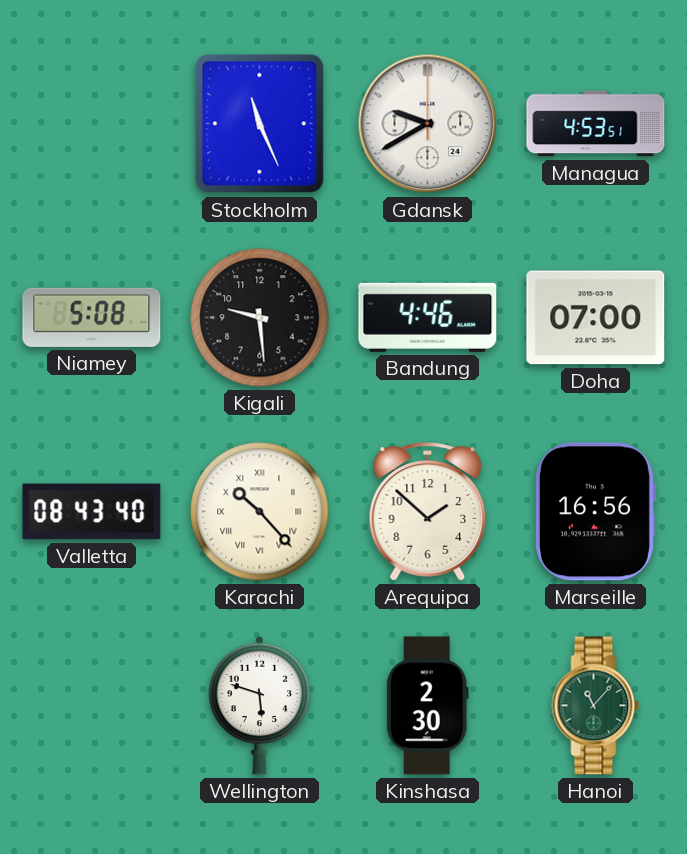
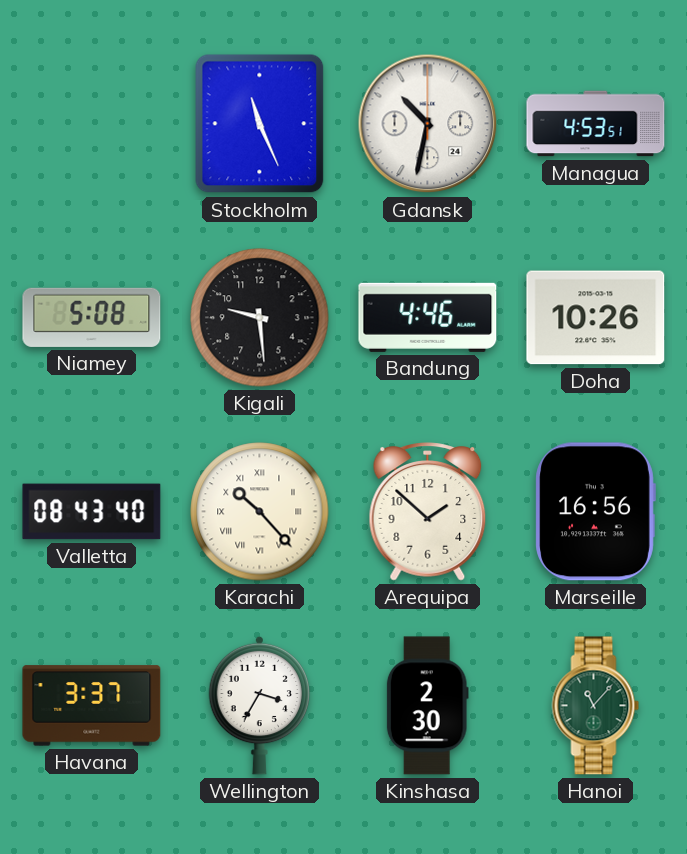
Gdansk: 9:40 -> 10:32
Doha: 07:00 -> 10:26
Havana: none -> 3:37
Wellington: 5:48 -> 3:35
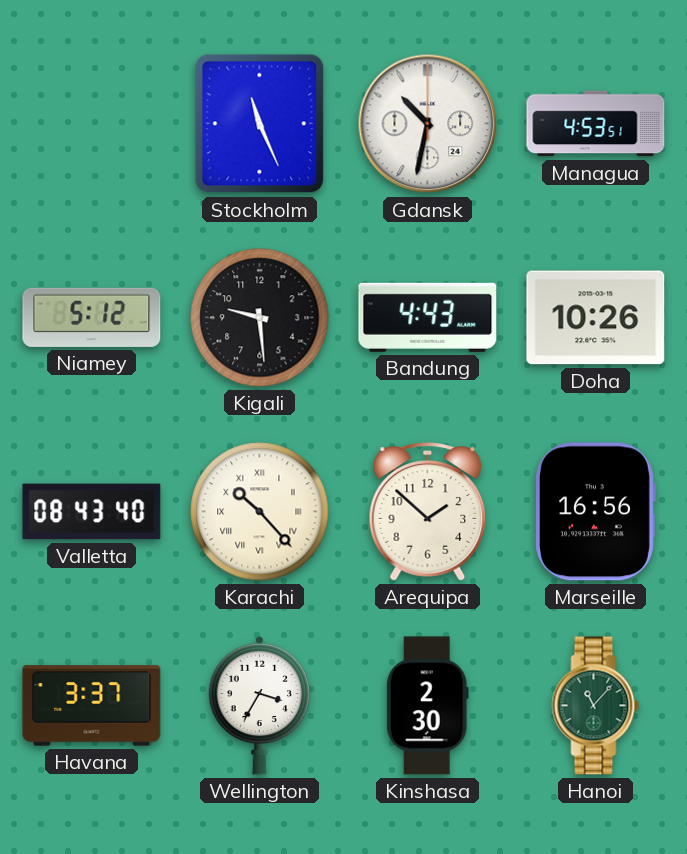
Niamey: 5:08 -> 5:12
Bandung: 4:46 -> 4:43
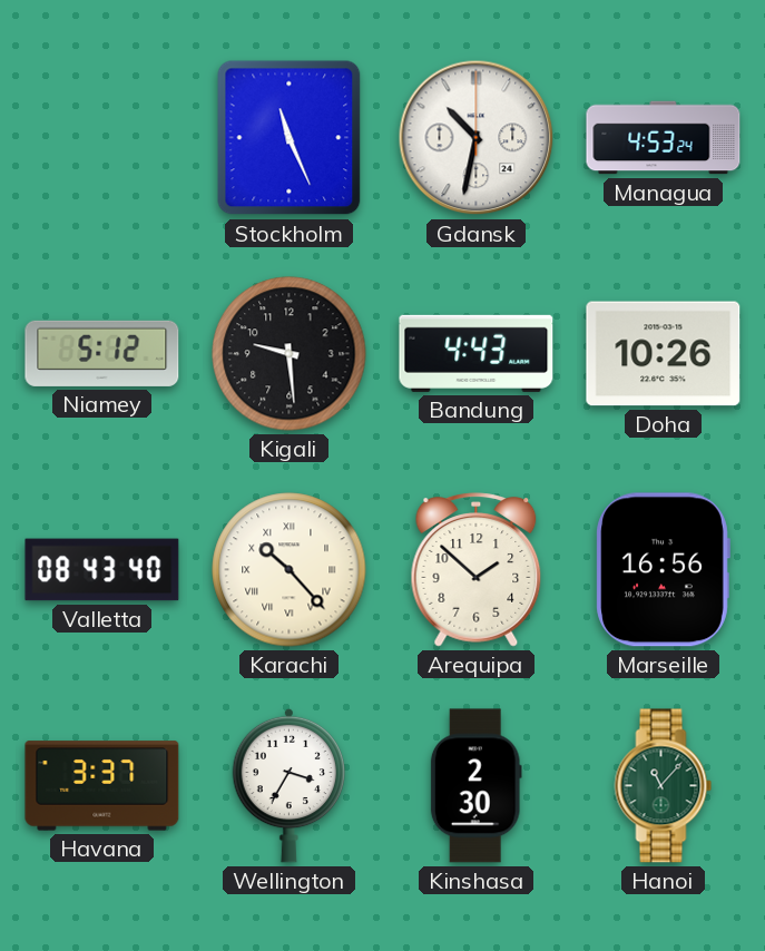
Managua: 4:53:51 -> 4:53:24
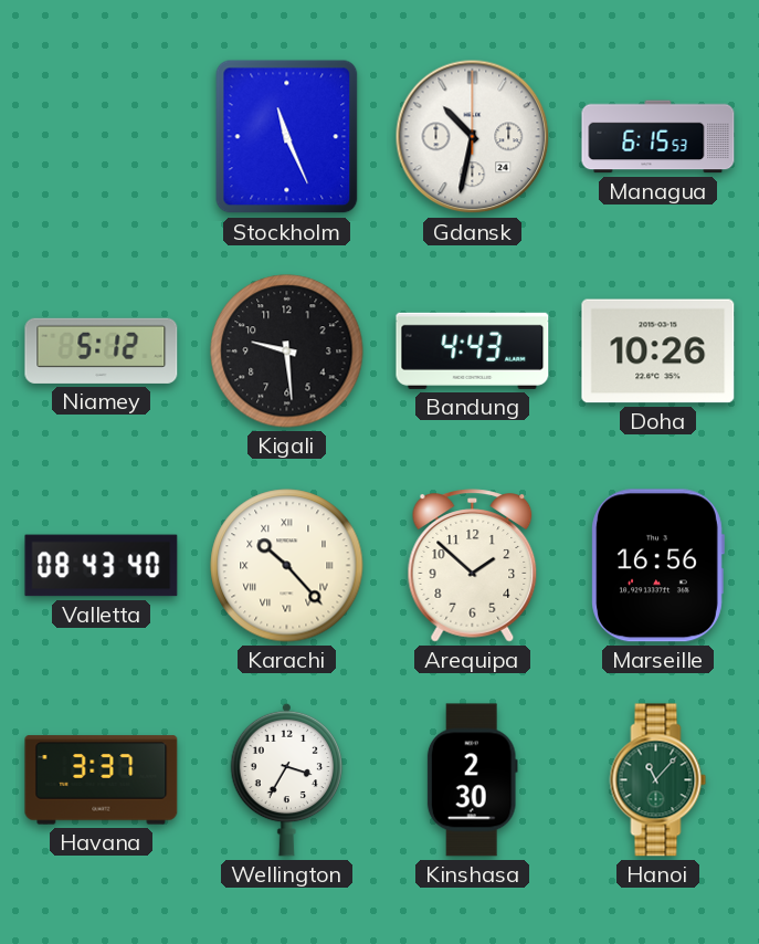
Managua: 4:53 -> 6:15
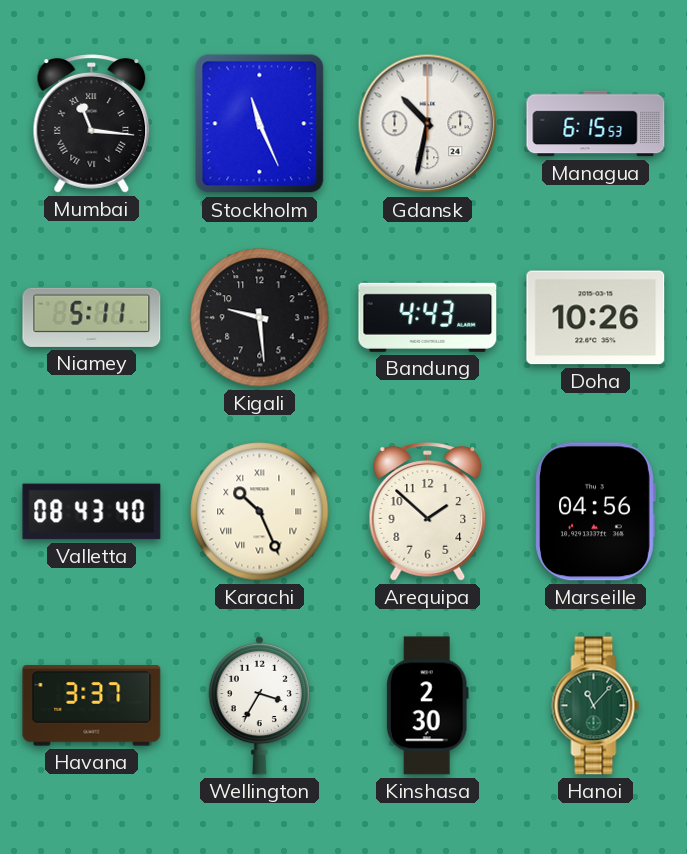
Mumbai: none -> 11:16
Niamey: 5:12 -> 5:11
Karachi: 10:23 -> 10:26
Marseille: 16:56 -> 04:56
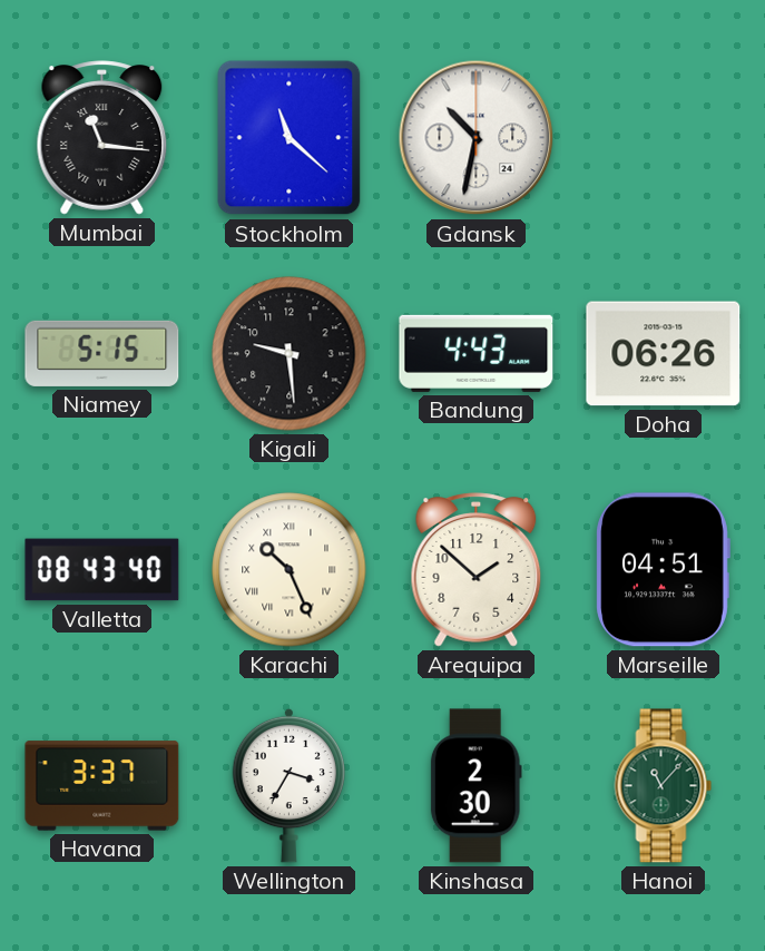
Stockholm: 11:26 -> 11:22
Managua: 6:15 -> none
Niamey: 5:11 -> 5:15
Doha: 10:26 -> 06:26
Marseille: 04:56 -> 04:51
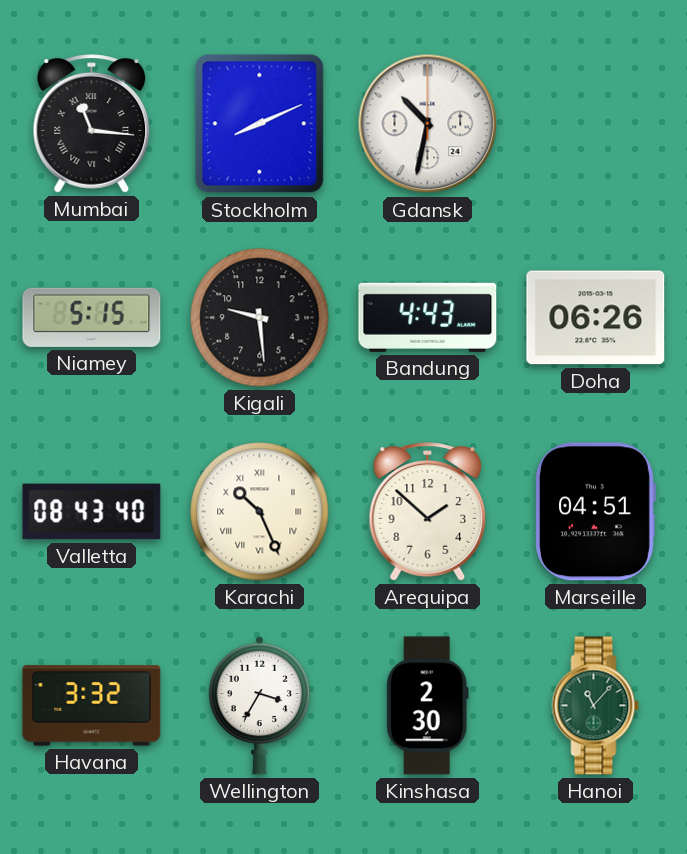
Stockholm: 11:22 -> 8:11
Havana: 3:37 -> 3:32
